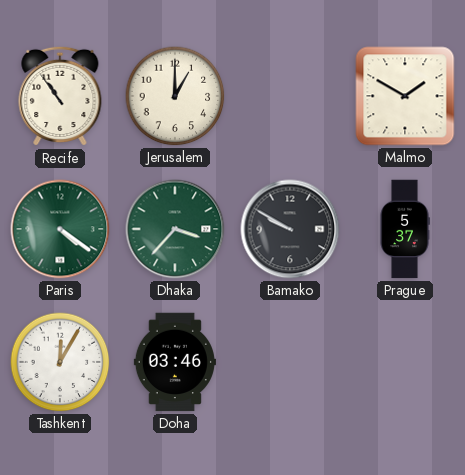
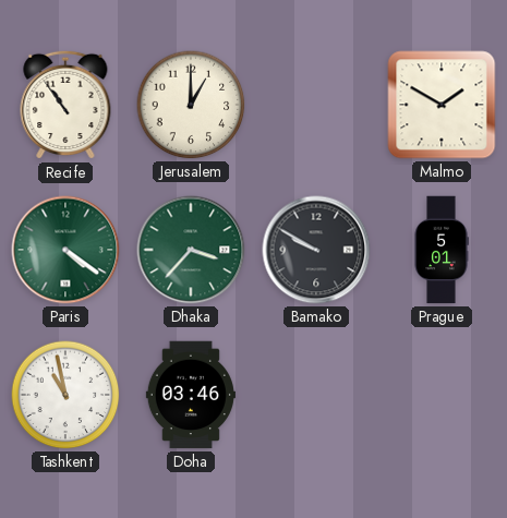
Prague: 5:37 -> 5:01
Tashkent: 12:05 -> 10:58
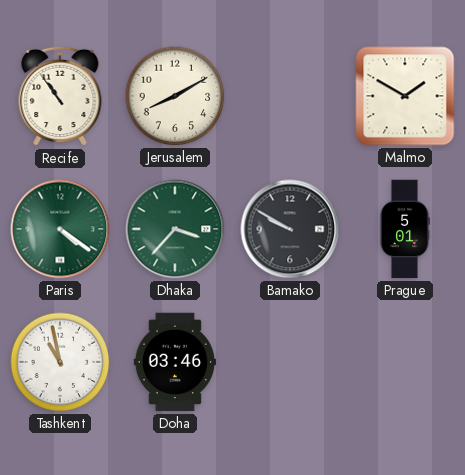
Jerusalem: 1:00 -> 8:10
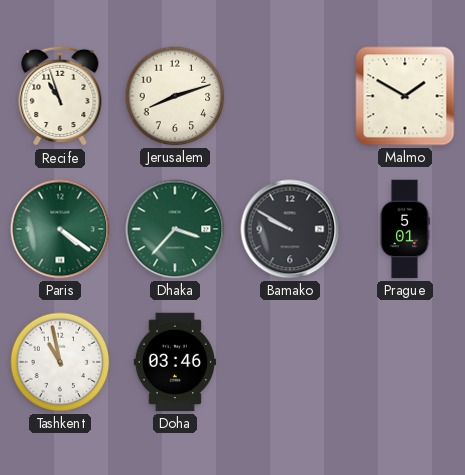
Recife: 10:54 -> 10:57
Jerusalem: 8:10 -> 8:12
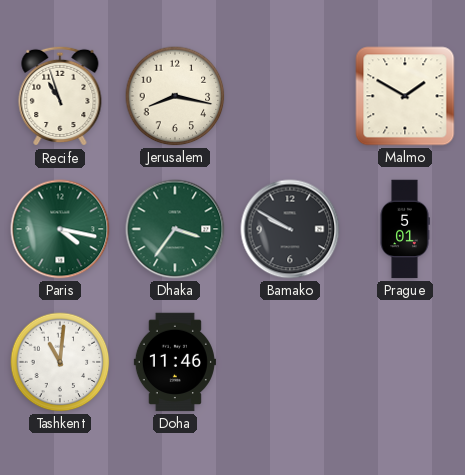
Jerusalem: 8:12 -> 8:17
Paris: 4:21 -> 4:17
Dhaka: 3:37 -> 3:36
Tashkent: 10:58 -> 11:01
Doha: 03:46 -> 11:46
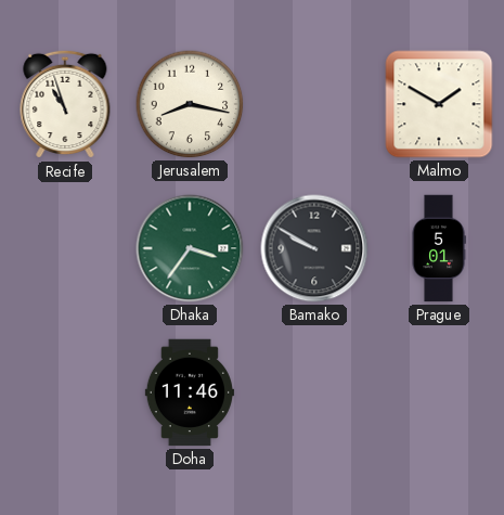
Paris: 4:17 -> none
Tashkent: 11:01 -> none
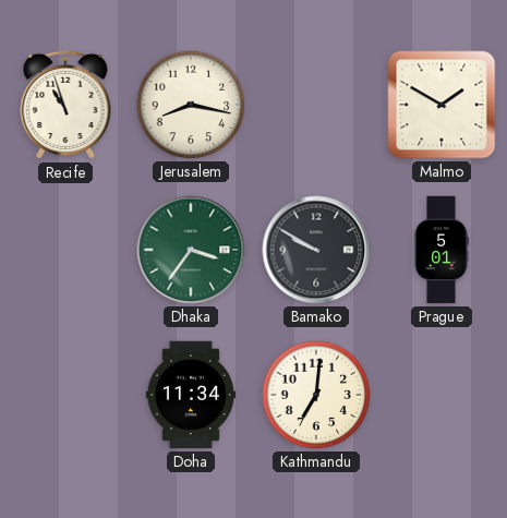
Doha: 11:46 -> 11:34
Kathmandu: none -> 7:01
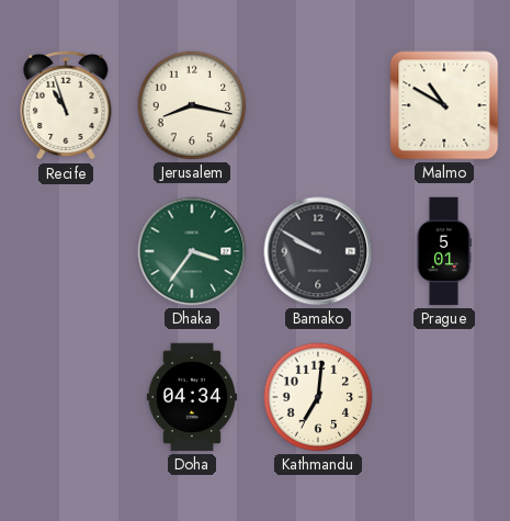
Malmo: 1:50 -> 10:50
Doha: 11:34 -> 04:34
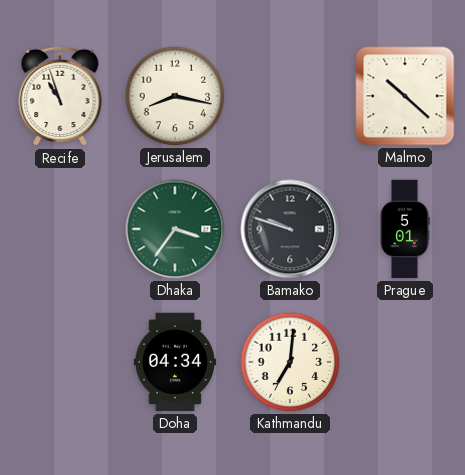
Malmo: 10:50 -> 10:22
Bamako: 9:50 -> 9:48
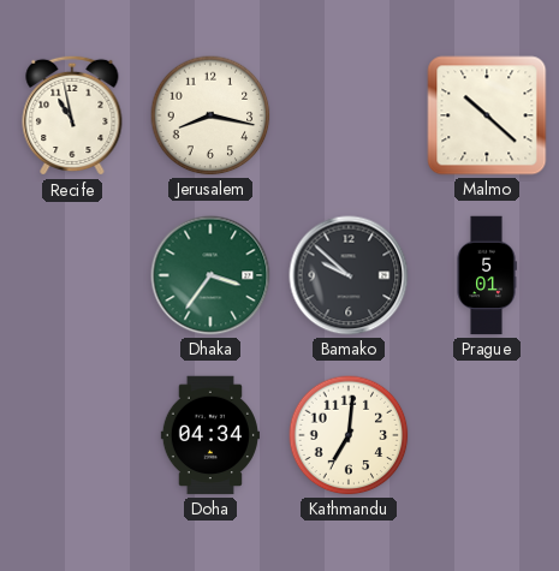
Recife: 10:57 -> 10:58
Bamako: 9:48 -> 9:52
